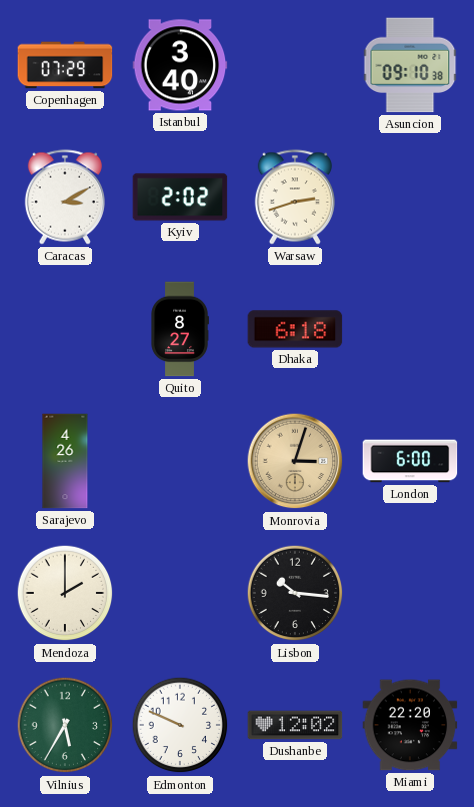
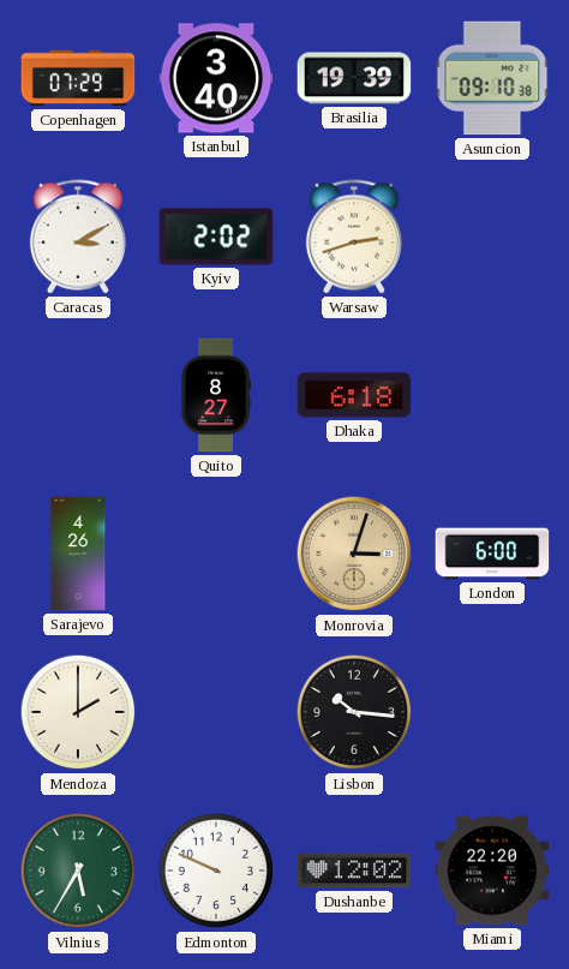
Brasilia: none -> 19:39
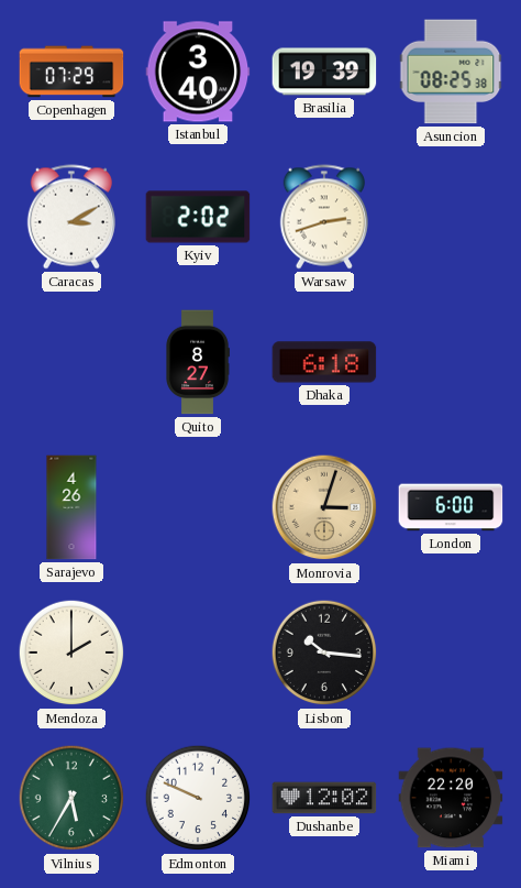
Asuncion: 09:10 -> 08:25
